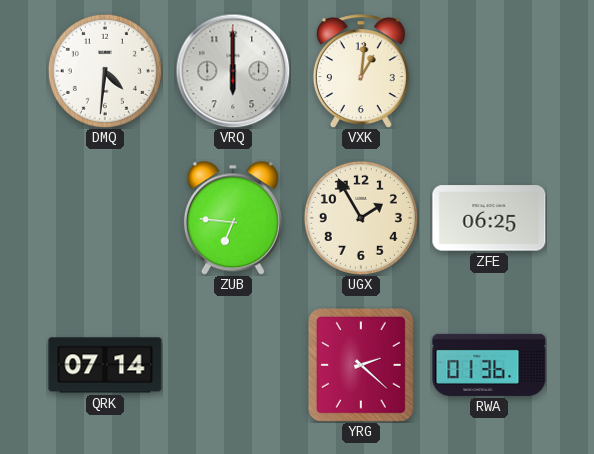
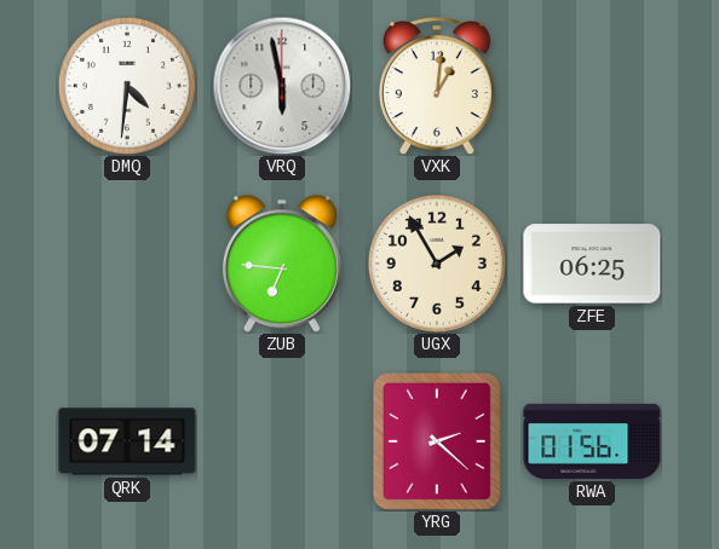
VRQ: 6:00 -> 5:58
RWA: 01:36 -> 01:56
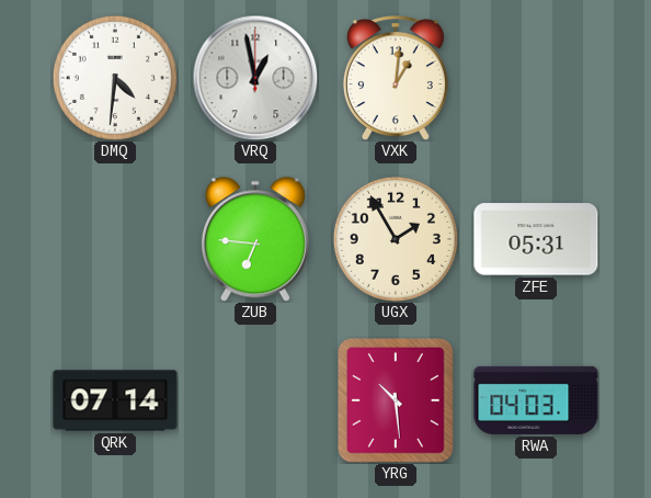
VRQ: 5:58 -> 12:58
ZFE: 06:25 -> 05:31
YRG: 2:22 -> 10:29
RWA: 01:56 -> 04:03
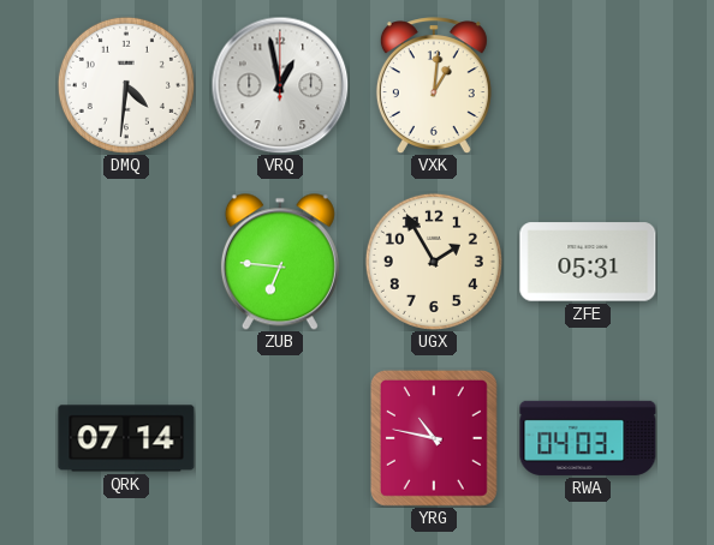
YRG: 10:29 -> 10:47
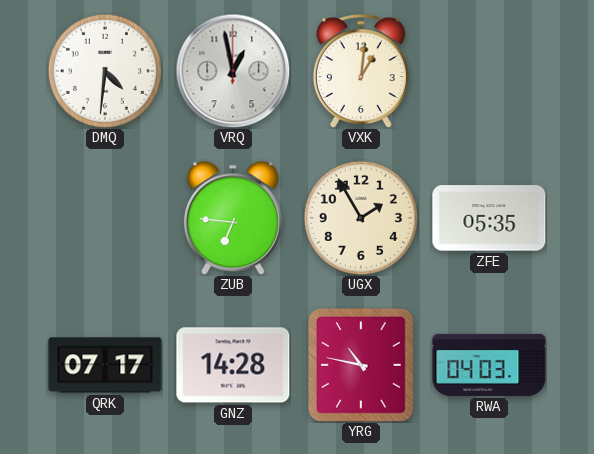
ZFE: 05:31 -> 05:35
QRK: 07:14 -> 07:17
GNZ: none -> 14:28
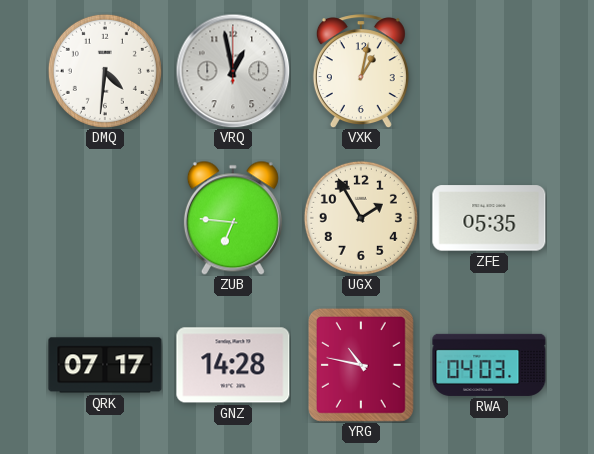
VXK: 1:01 -> 1:02
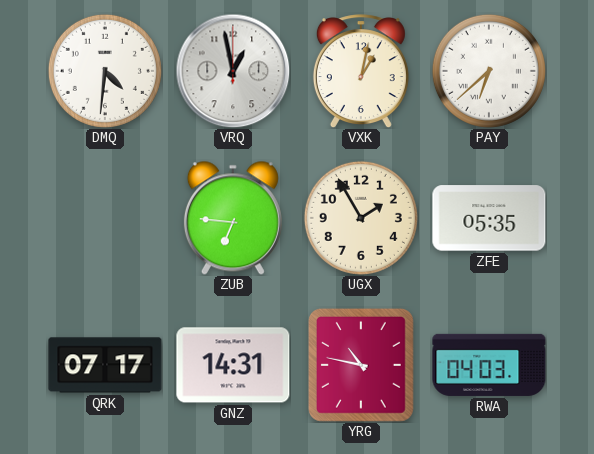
PAY: none -> 6:38
GNZ: 14:28 -> 14:31
